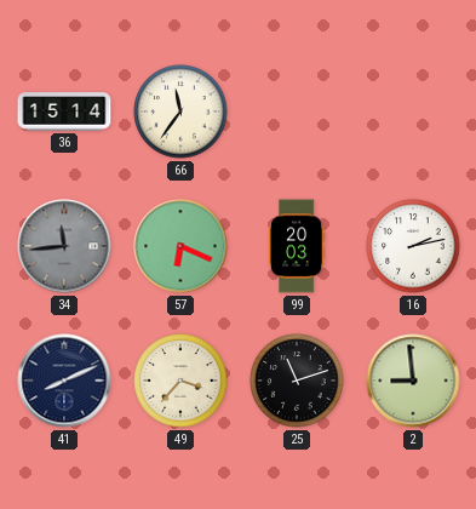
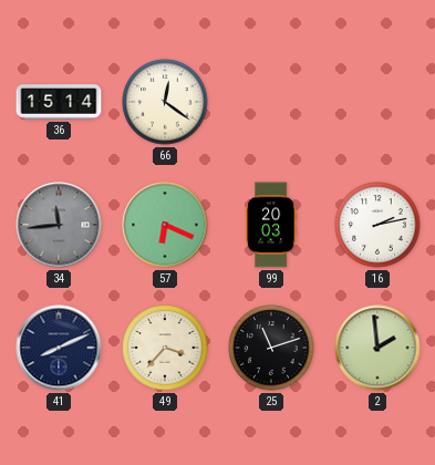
66: 11:36 -> 12:21
2: 8:59 -> 1:59
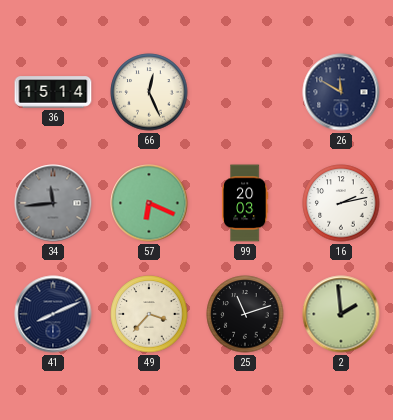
66: 12:21 -> 12:26
26: none -> 11:50
